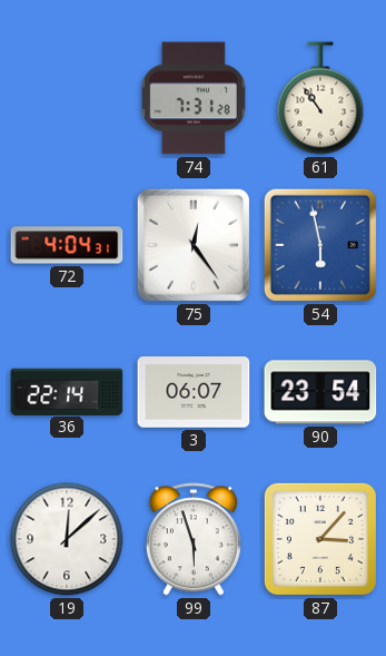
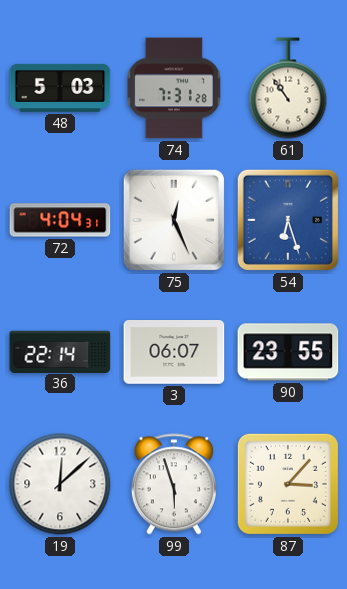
48: none -> 5:03
75: 12:24 -> 12:26
54: 5:58 -> 6:27
90: 23:54 -> 23:55
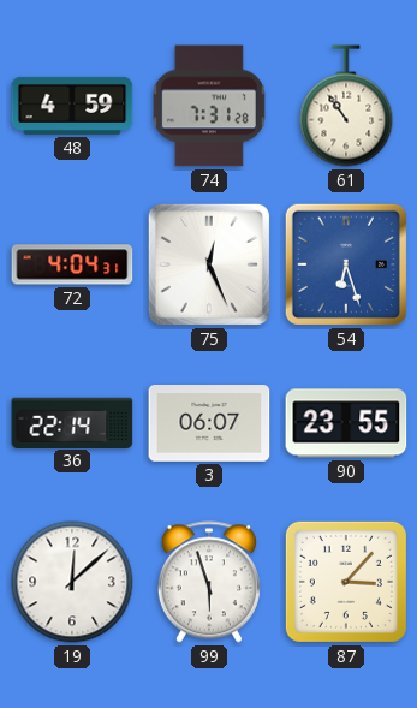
48: 5:03 -> 4:59
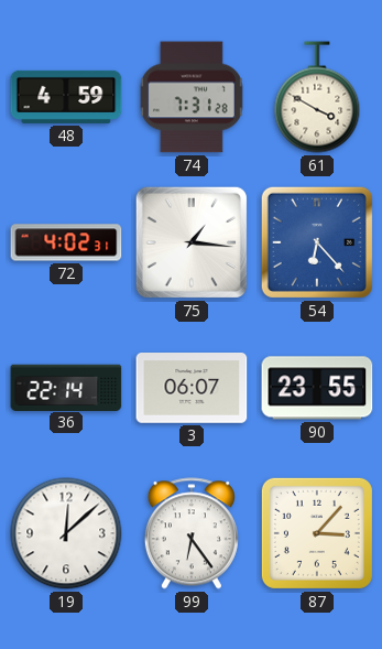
61: 10:54 -> 3:50
72: 4:04 -> 4:02
75: 12:26 -> 1:16
54: 6:27 -> 6:23
99: 5:57 -> 6:24
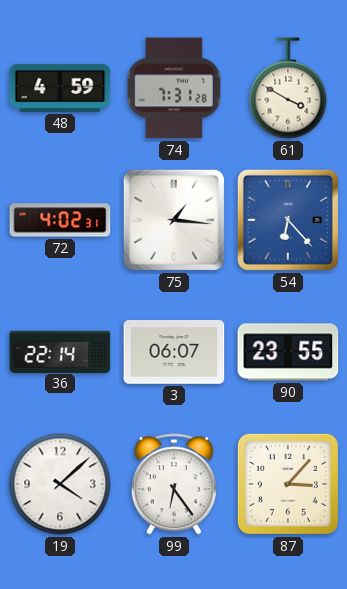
19: 12:08 -> 4:08
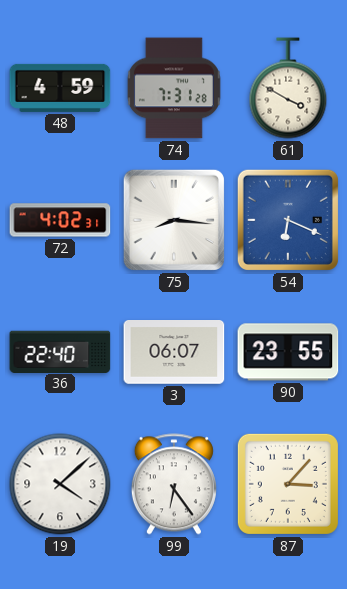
75: 1:16 -> 8:16
54: 6:23 -> 6:19
36: 22:14 -> 22:40
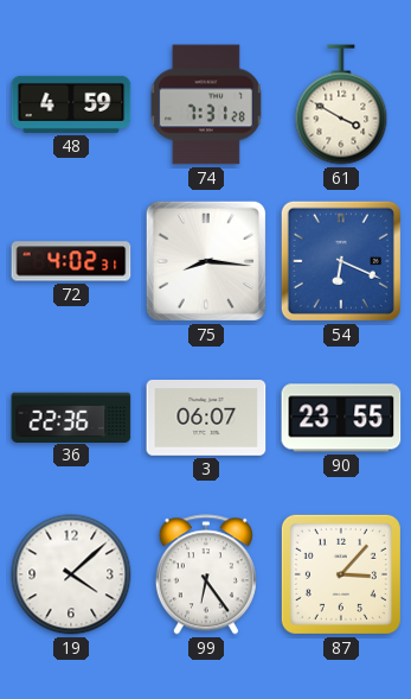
36: 22:40 -> 22:36
